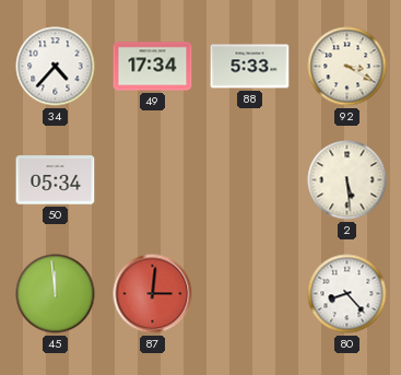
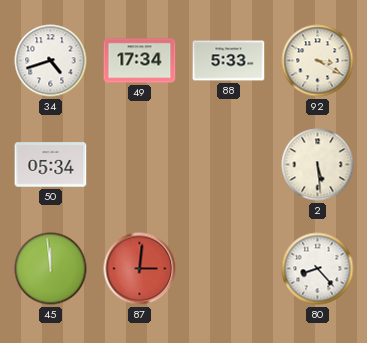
34: 4:37 -> 4:42
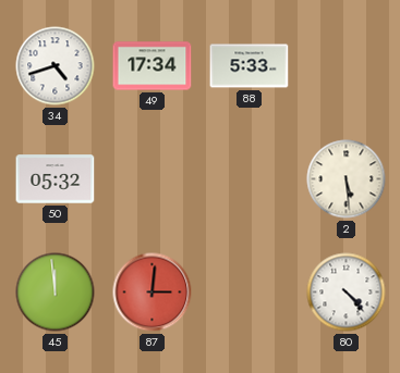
92: 3:20 -> none
50: 05:34 -> 05:32
80: 8:23 -> 4:23
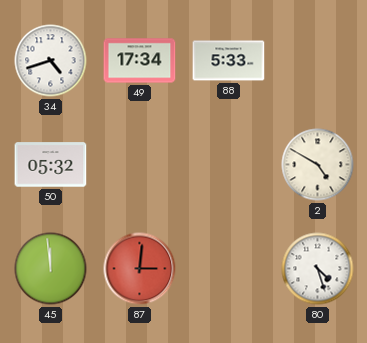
2: 5:29 -> 4:50
80: 4:23 -> 4:27
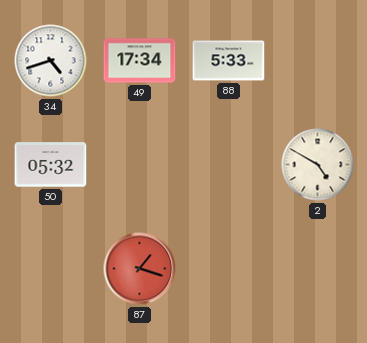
45: 11:59 -> none
87: 3:01 -> 1:18
80: 4:27 -> none
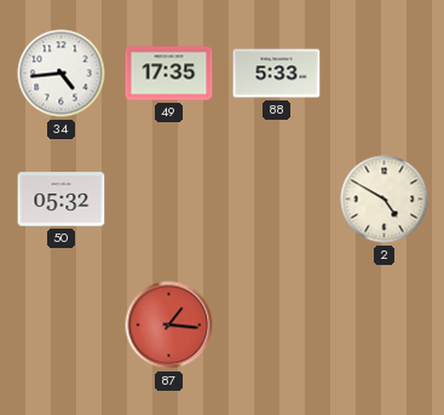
34: 4:42 -> 4:44
49: 17:34 -> 17:35
87: 1:18 -> 1:16
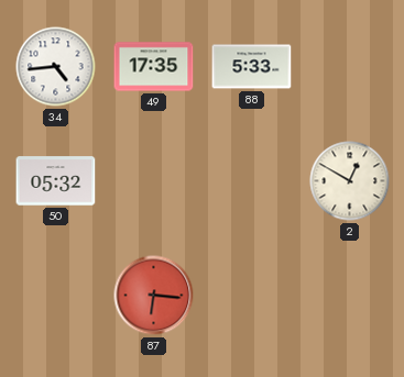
2: 4:50 -> 12:50
87: 1:16 -> 6:16
